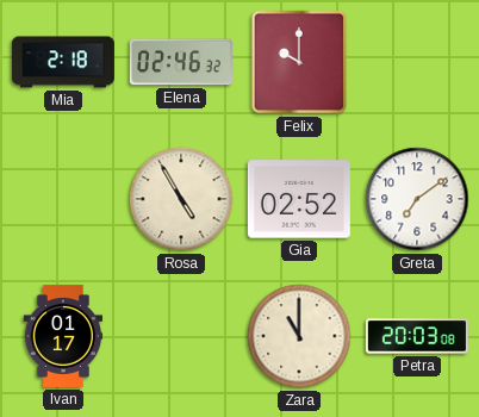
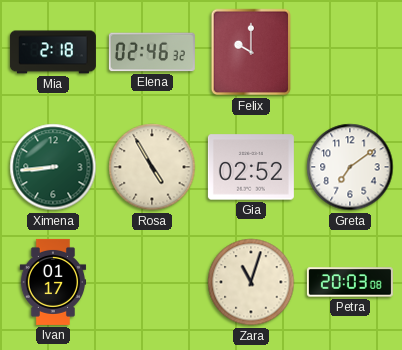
Ximena: none -> 8:44
Zara: 11:00 -> 11:03
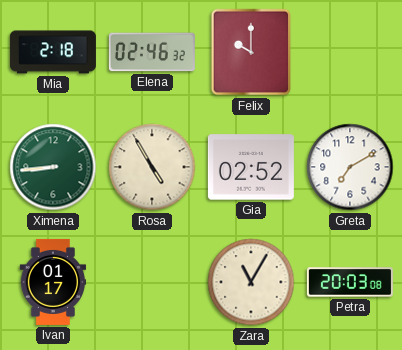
Greta: 7:09 -> 7:10
Zara: 11:03 -> 11:05
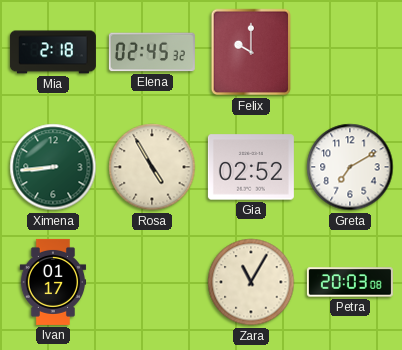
Elena: 02:46 -> 02:45
